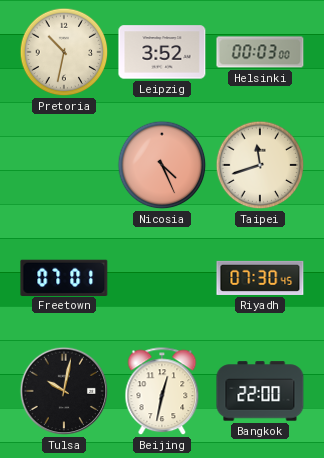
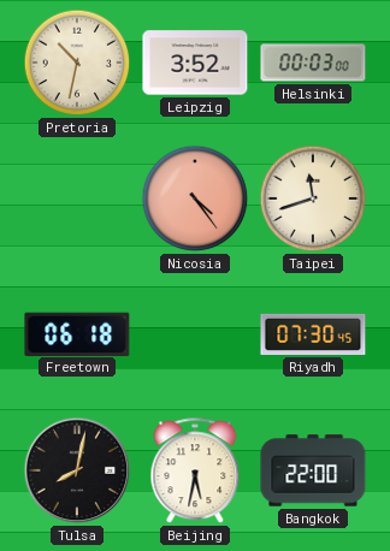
Nicosia: 4:26 -> 4:24
Freetown: 07:01 -> 06:18
Tulsa: 10:02 -> 8:02
Beijing: 12:32 -> 5:32
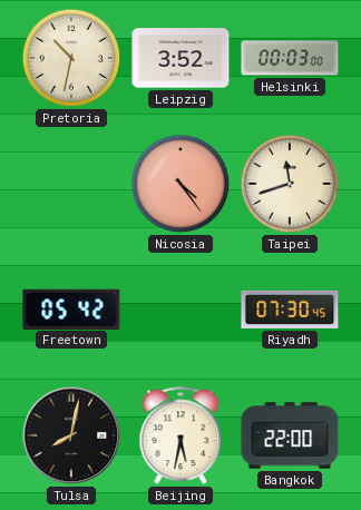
Freetown: 06:18 -> 05:42
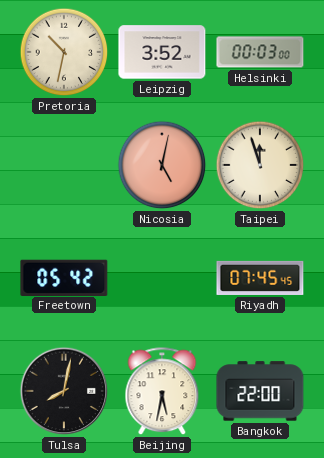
Nicosia: 4:24 -> 5:02
Taipei: 11:42 -> 11:57
Riyadh: 07:30 -> 07:45
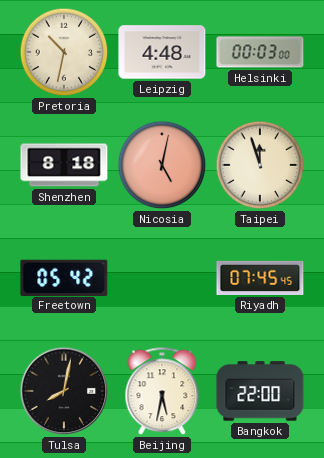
Leipzig: 3:52 -> 4:48
Shenzhen: none -> 8:18
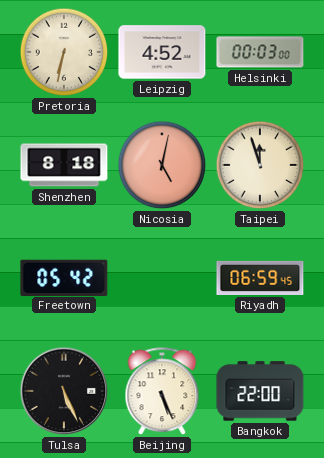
Pretoria: 10:32 -> 6:32
Leipzig: 4:48 -> 4:52
Riyadh: 07:45 -> 06:59
Tulsa: 8:02 -> 5:26
Beijing: 5:32 -> 5:26
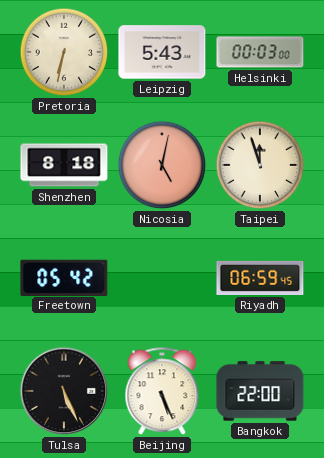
Leipzig: 4:52 -> 5:43
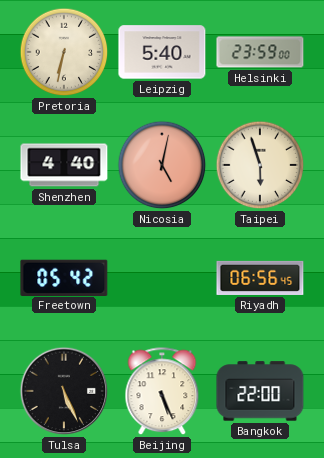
Leipzig: 5:43 -> 5:40
Helsinki: 00:03 -> 23:59
Shenzhen: 8:18 -> 4:40
Taipei: 11:57 -> 5:57
Riyadh: 06:59 -> 06:56
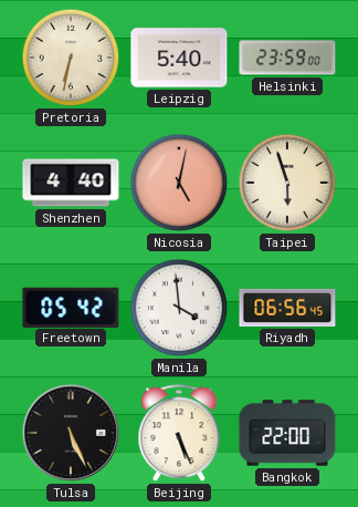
Manila: none -> 3:59
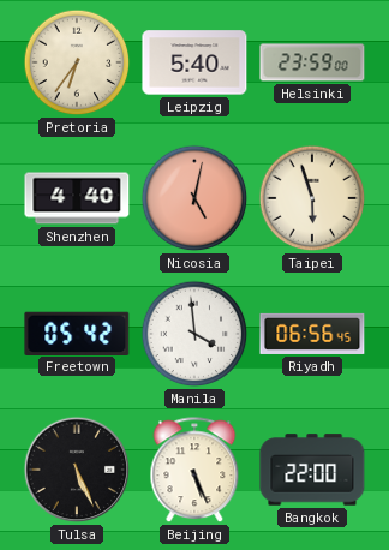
Pretoria: 6:32 -> 6:36
